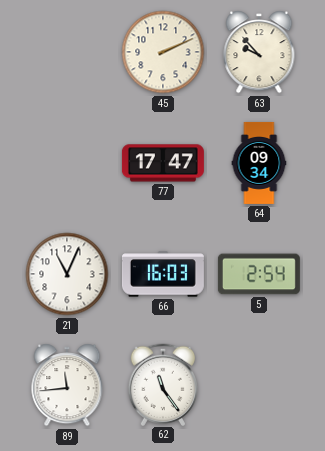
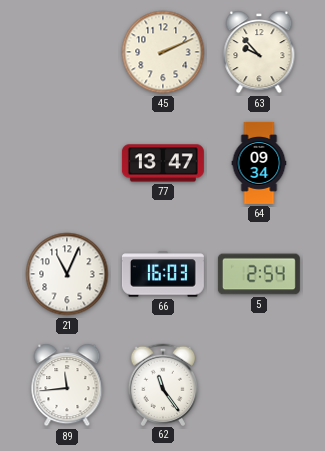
77: 17:47 -> 13:47
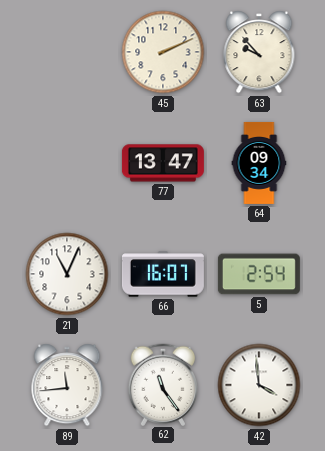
66: 16:03 -> 16:07
42: none -> 3:59
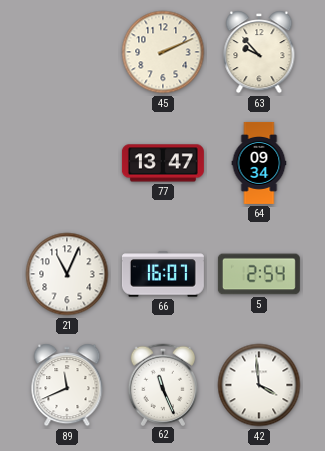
89: 11:44 -> 11:41
62: 11:24 -> 11:26
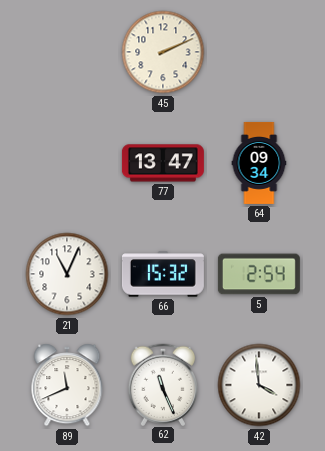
63: 9:53 -> none
66: 16:07 -> 15:32
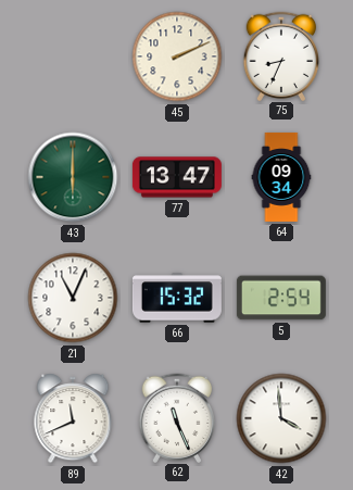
75: none -> 8:34
43: none -> 6:00
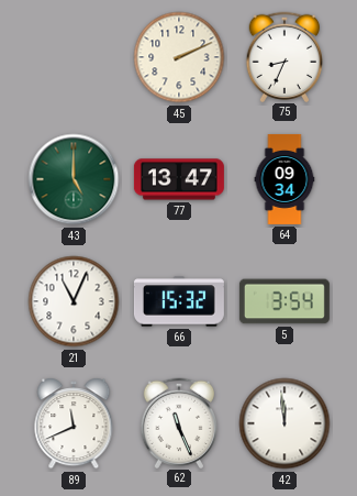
43: 6:00 -> 5:00
5: 2:54 -> 3:54
42: 3:59 -> 11:59
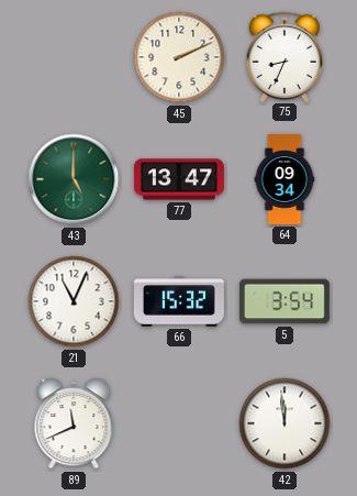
62: 11:26 -> none
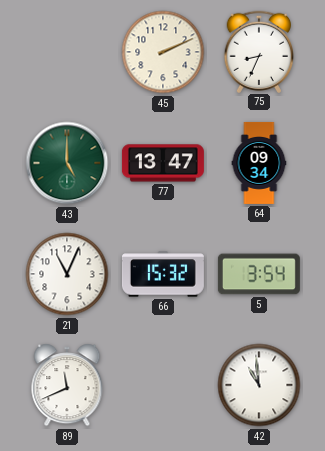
42: 11:59 -> 10:59
